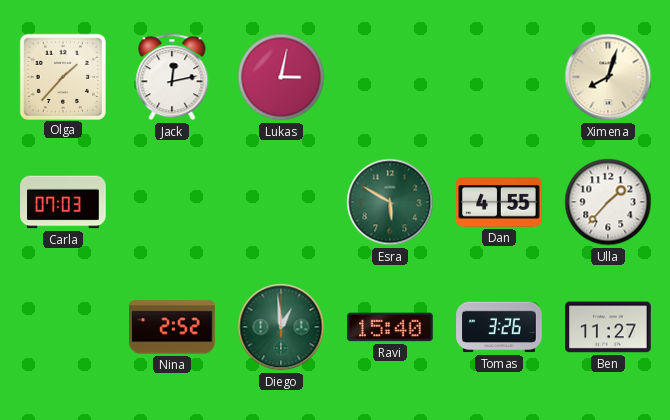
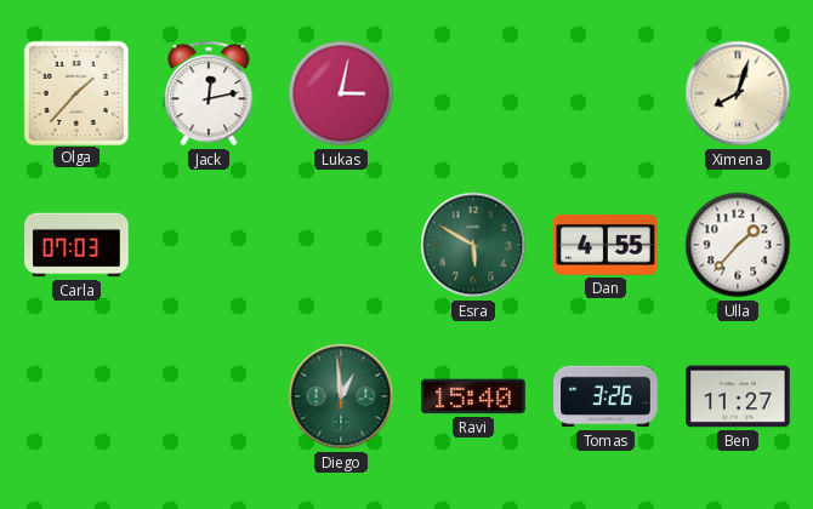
Nina: 2:52 -> none
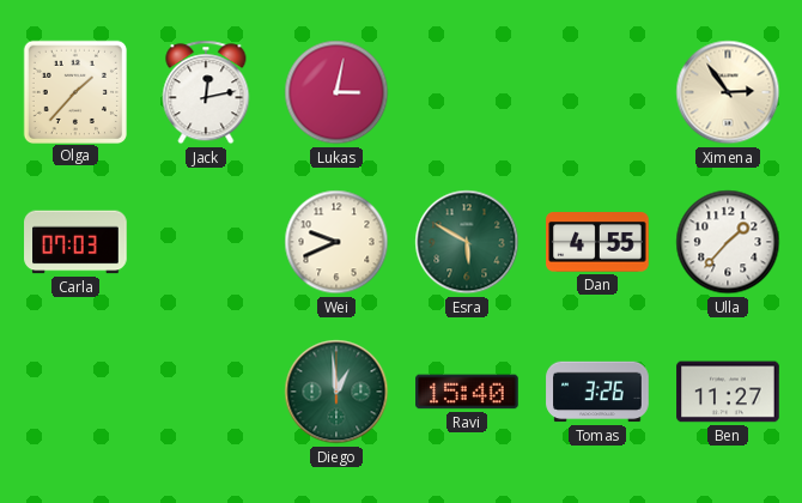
Ximena: 8:03 -> 2:54
Wei: none -> 9:41
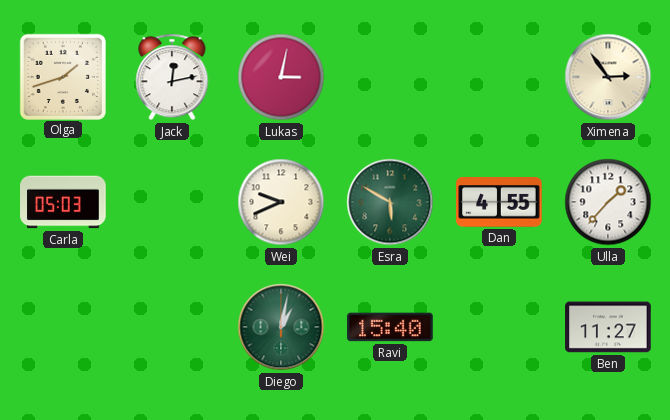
Olga: 1:37 -> 1:42
Carla: 07:03 -> 05:03
Diego: 12:59 -> 1:02
Tomas: 3:26 -> none
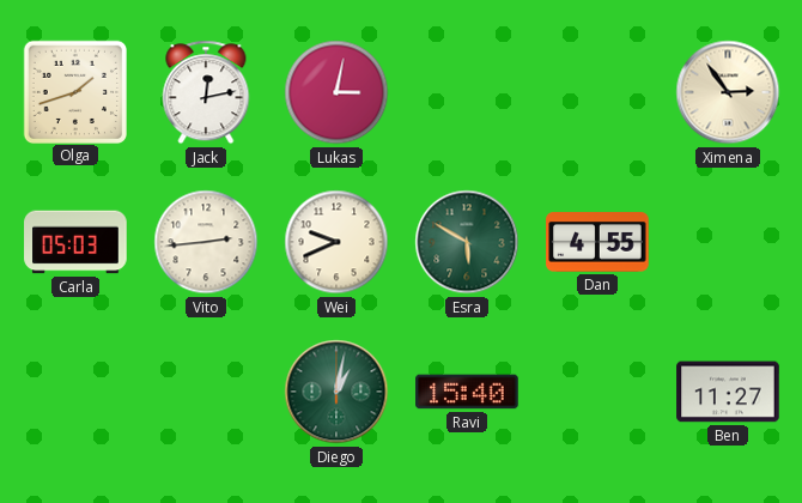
Vito: none -> 2:44
Ulla: 1:37 -> none
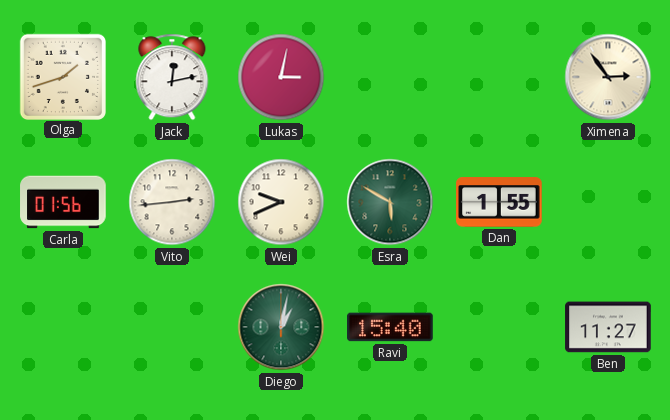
Carla: 05:03 -> 01:56
Dan: 4:55 -> 1:55
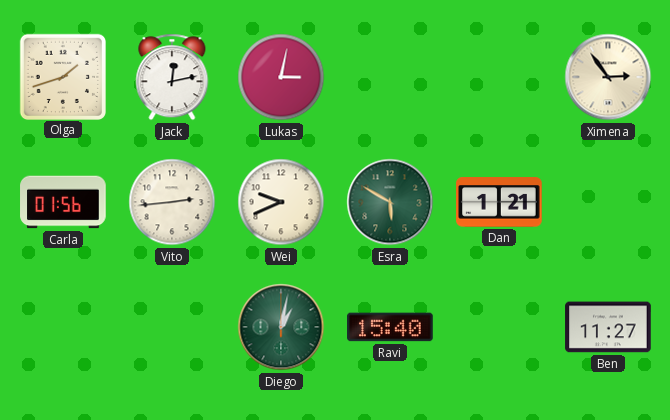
Dan: 1:55 -> 1:21
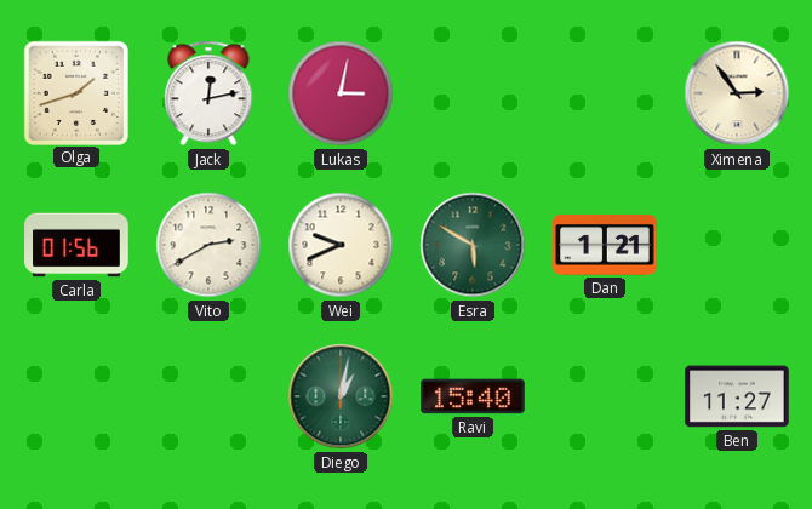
Vito: 2:44 -> 2:40
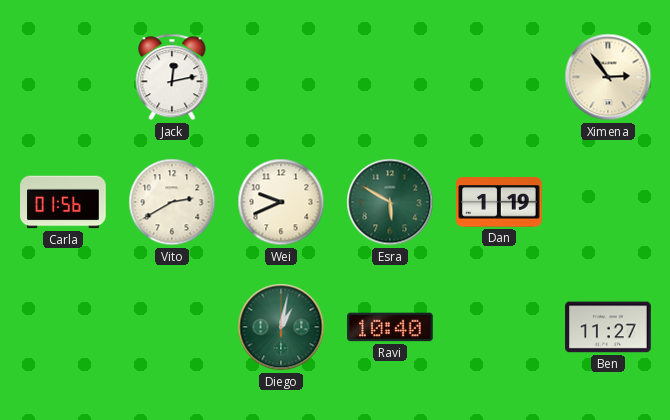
Olga: 1:42 -> none
Lukas: 3:02 -> none
Dan: 1:21 -> 1:19
Ravi: 15:40 -> 10:40
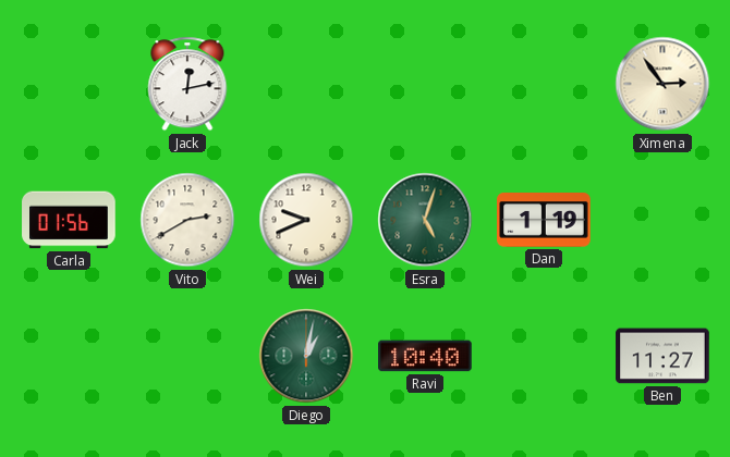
Esra: 5:50 -> 5:03
